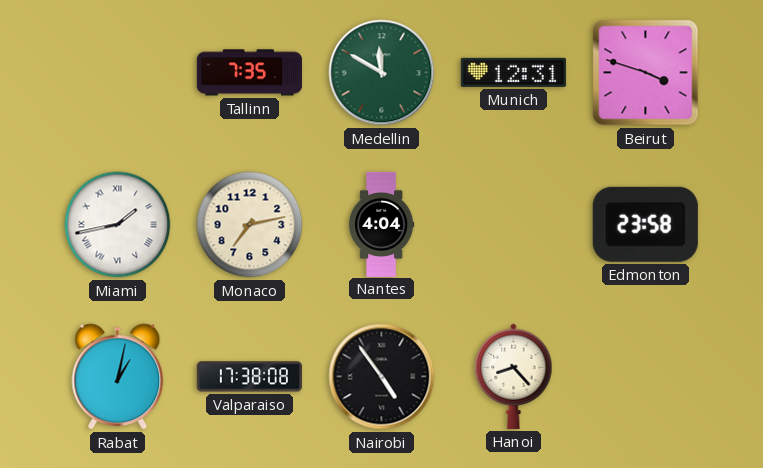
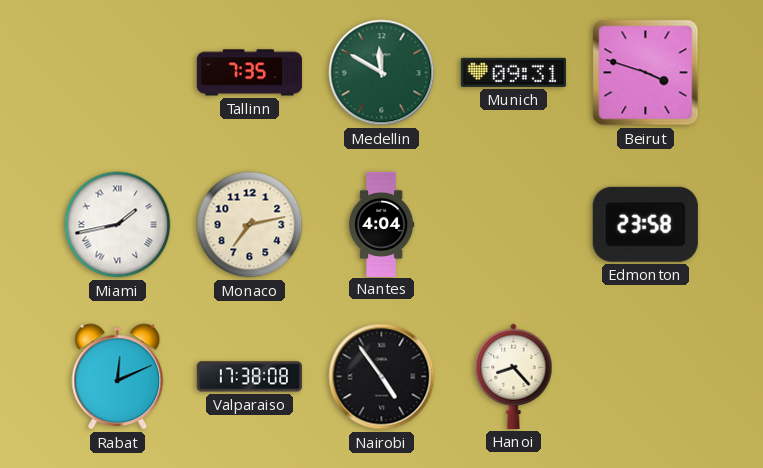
Munich: 12:31 -> 09:31
Rabat: 1:02 -> 12:11
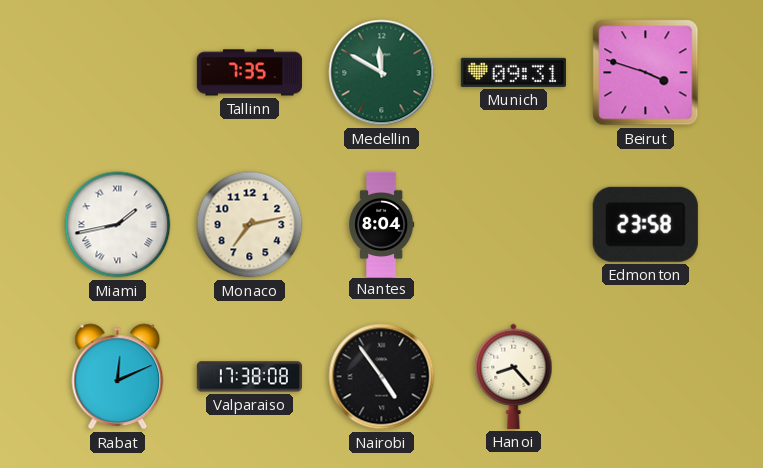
Nantes: 4:04 -> 8:04
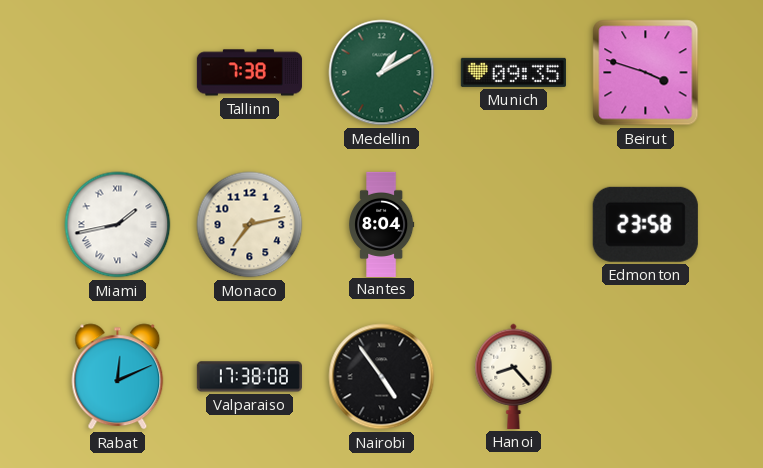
Tallinn: 7:35 -> 7:38
Medellin: 11:50 -> 1:10
Munich: 09:31 -> 09:35
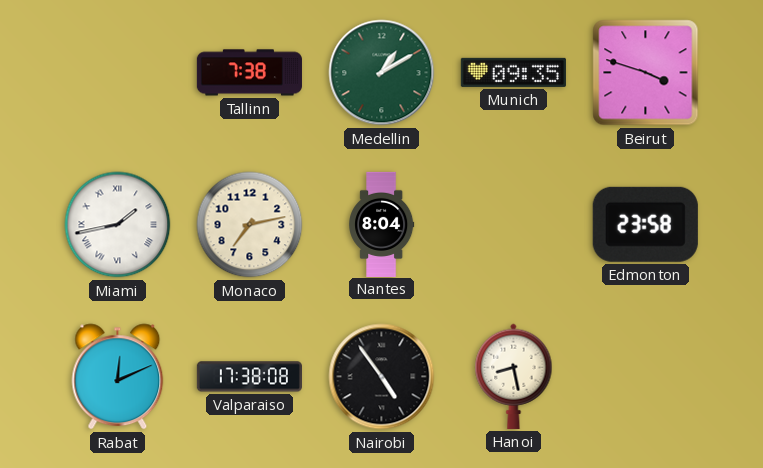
Hanoi: 8:23 -> 8:28
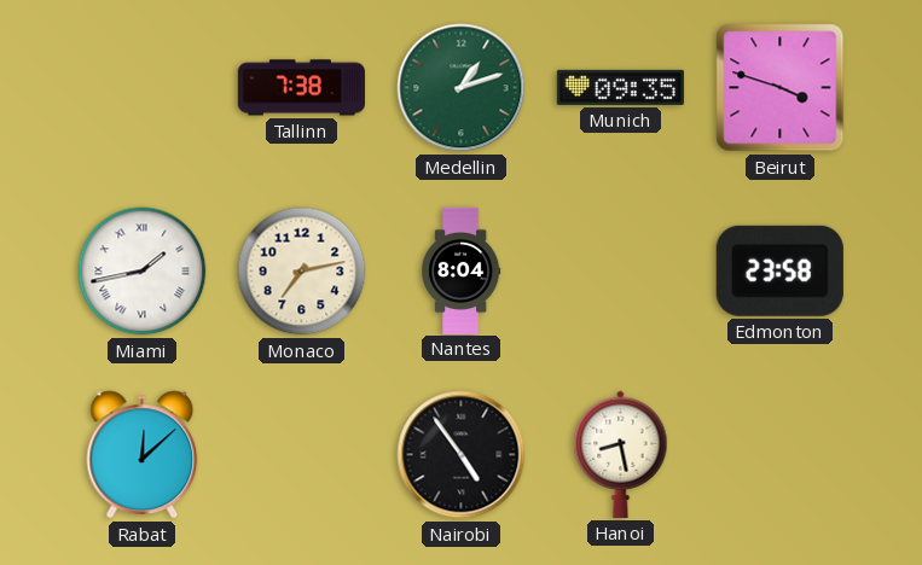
Medellin: 1:10 -> 1:12
Rabat: 12:11 -> 12:08
Valparaiso: 17:38 -> none
